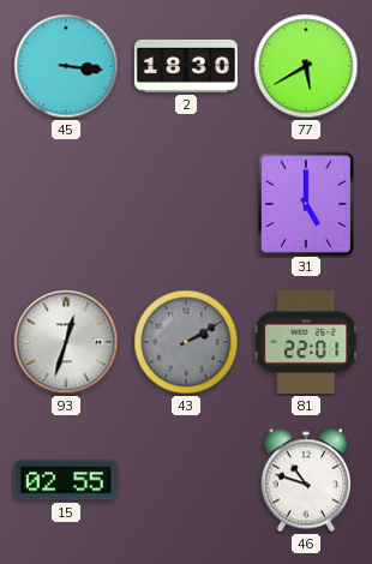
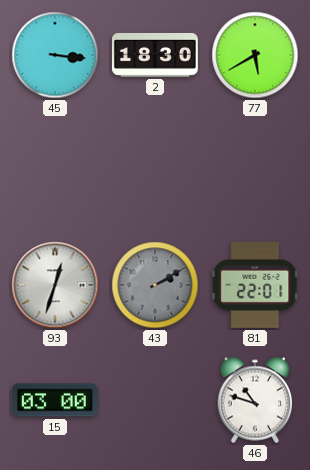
31: 5:00 -> none
15: 02:55 -> 03:00
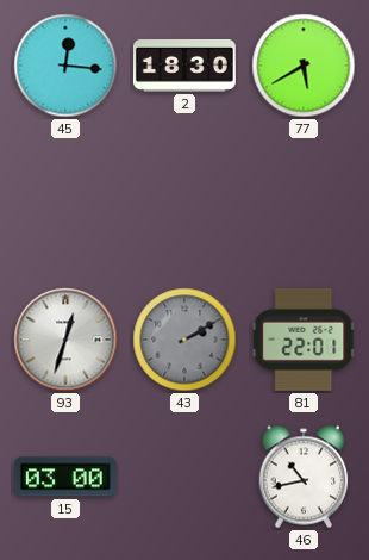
45: 3:16 -> 12:16
46: 10:48 -> 10:43
